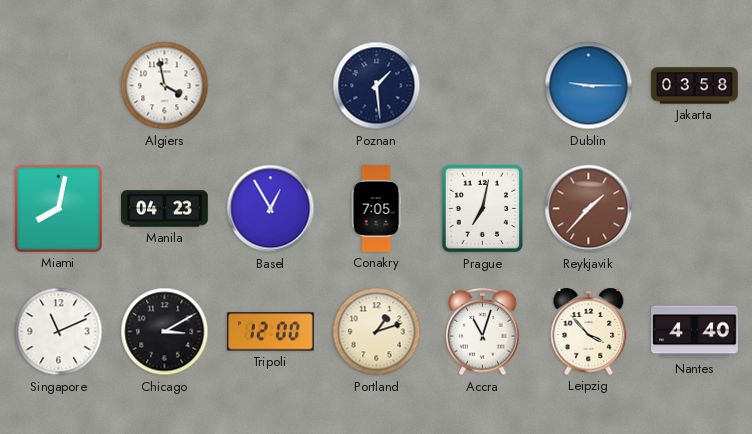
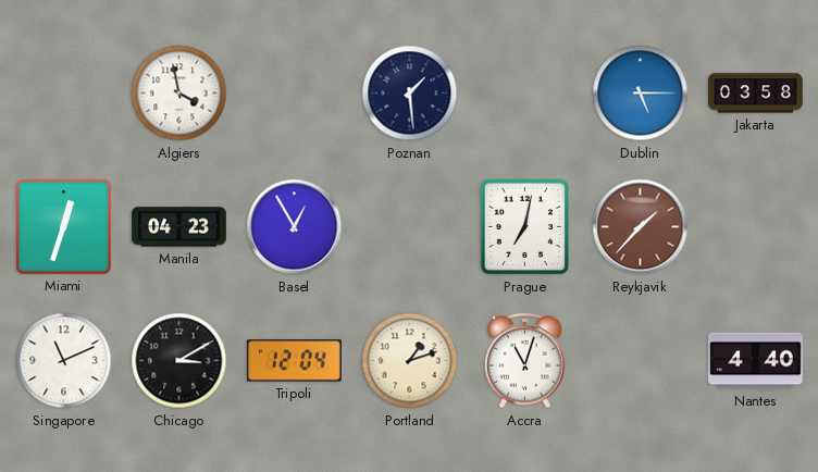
Dublin: 9:15 -> 5:15
Miami: 8:02 -> 12:33
Conakry: 7:05 -> none
Tripoli: 12:00 -> 12:04
Leipzig: 3:53 -> none
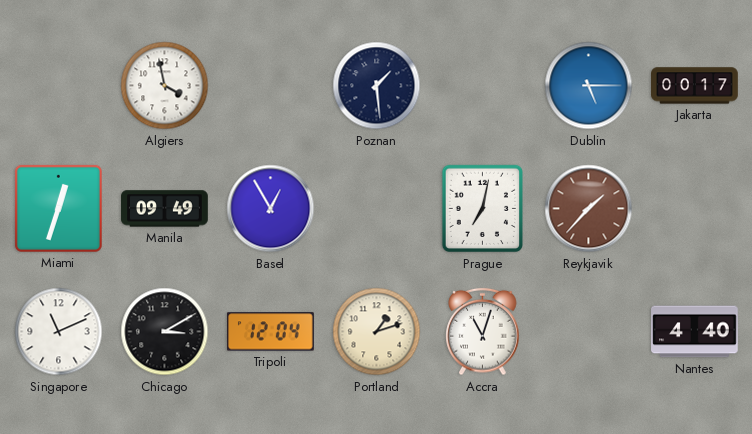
Jakarta: 03:58 -> 00:17
Manila: 04:23 -> 09:49
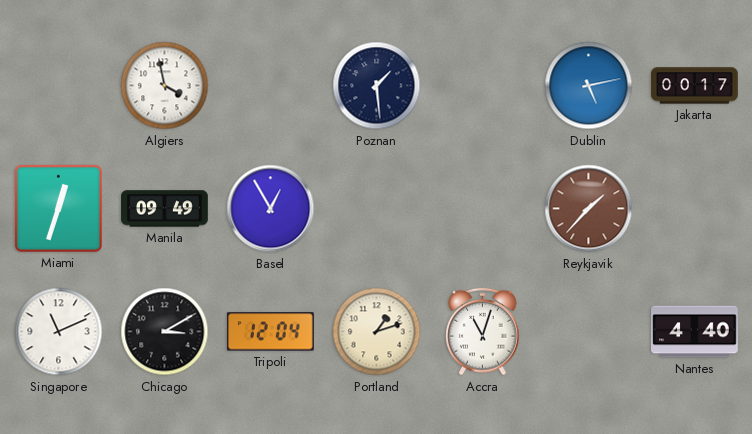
Dublin: 5:15 -> 5:13
Prague: 7:02 -> none
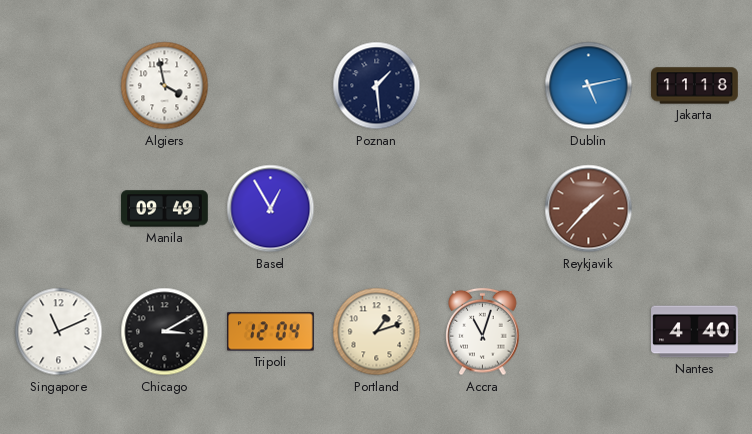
Jakarta: 00:17 -> 11:18
Miami: 12:33 -> none
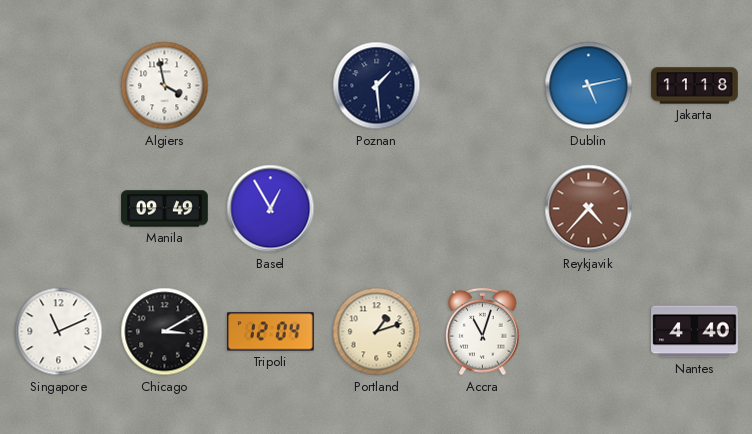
Reykjavik: 1:37 -> 4:37
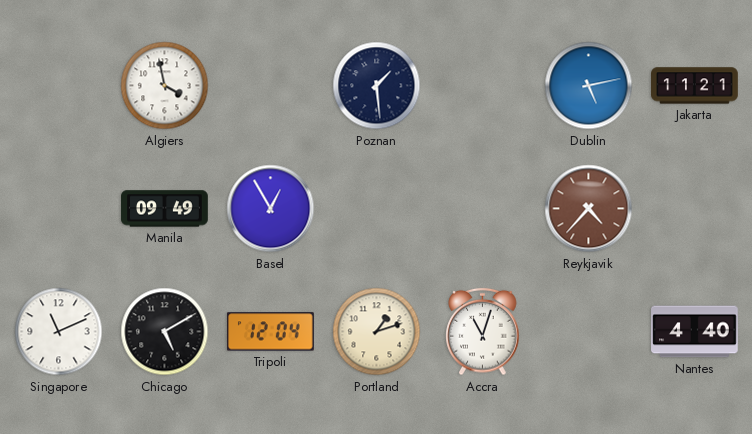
Jakarta: 11:18 -> 11:21
Chicago: 3:10 -> 5:10
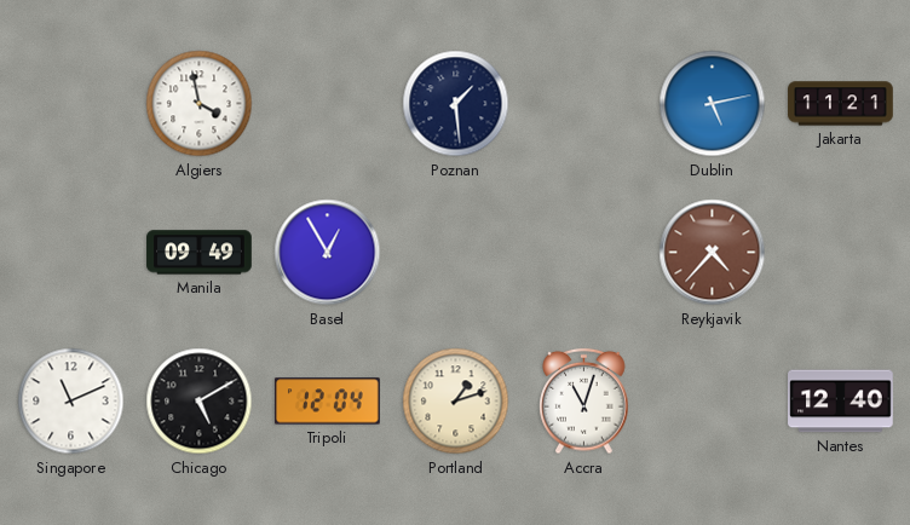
Nantes: 4:40 -> 12:40
